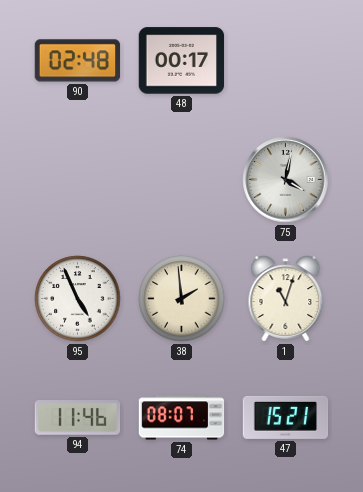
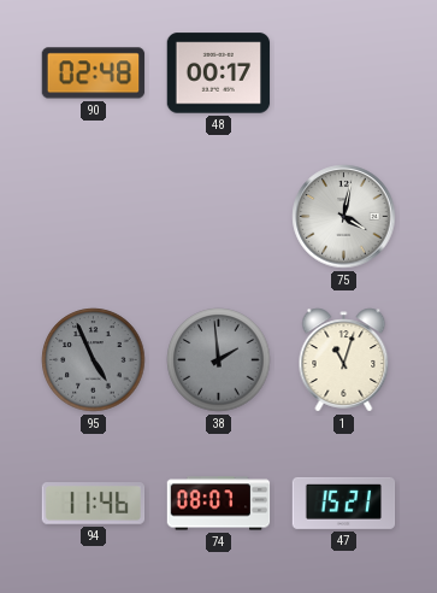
95 dial: white -> grey
38 dial: cream -> grey
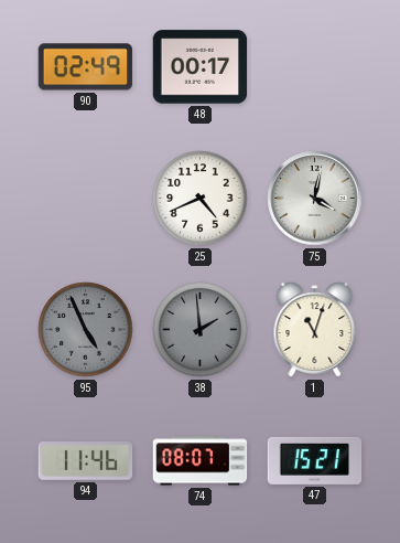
90: 02:48 -> 02:49
25: none -> 4:41
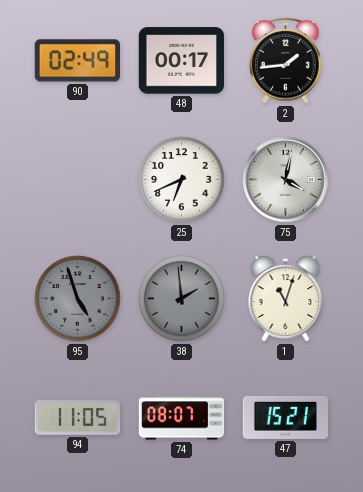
2: none -> 1:44
25: 4:41 -> 6:41
95: 4:56 -> 4:57
94: 11:46 -> 11:05
